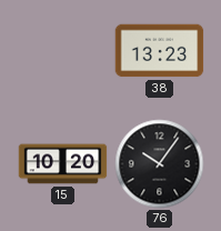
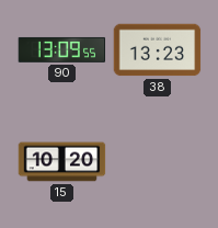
90: none -> 13:09
76: 10:06 -> none
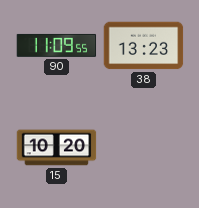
90: 13:09 -> 11:09
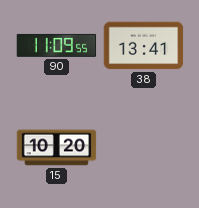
38: 13:23 -> 13:41
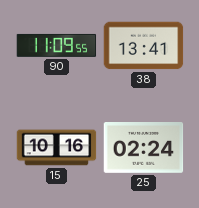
15: 10:20 -> 10:16
25: none -> 02:24
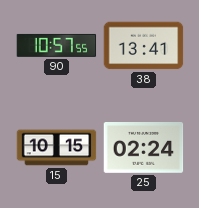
90: 11:09 -> 10:57
15: 10:16 -> 10:15
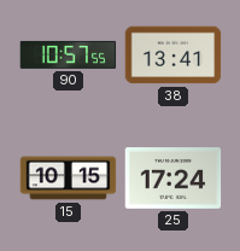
25: 02:24 -> 17:24
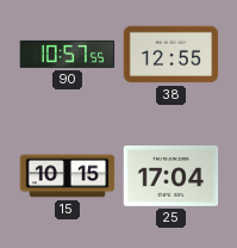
38: 13:41 -> 12:55
25: 17:24 -> 17:04
